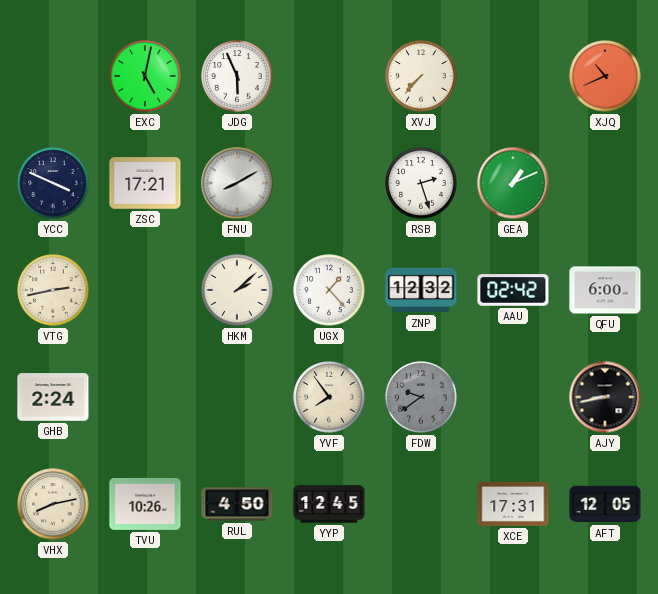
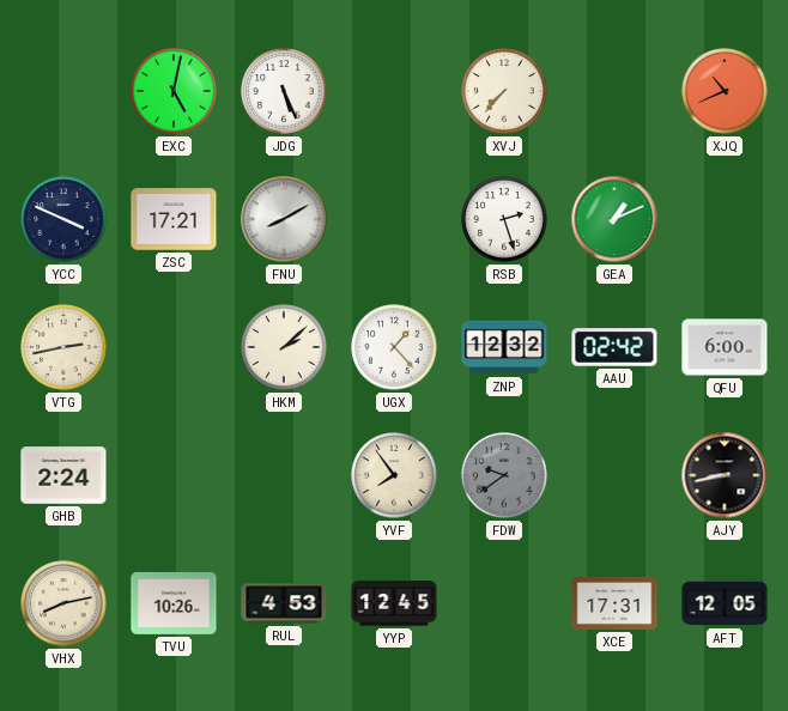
JDG: 5:56 -> 5:26
RUL: 4:50 -> 4:53
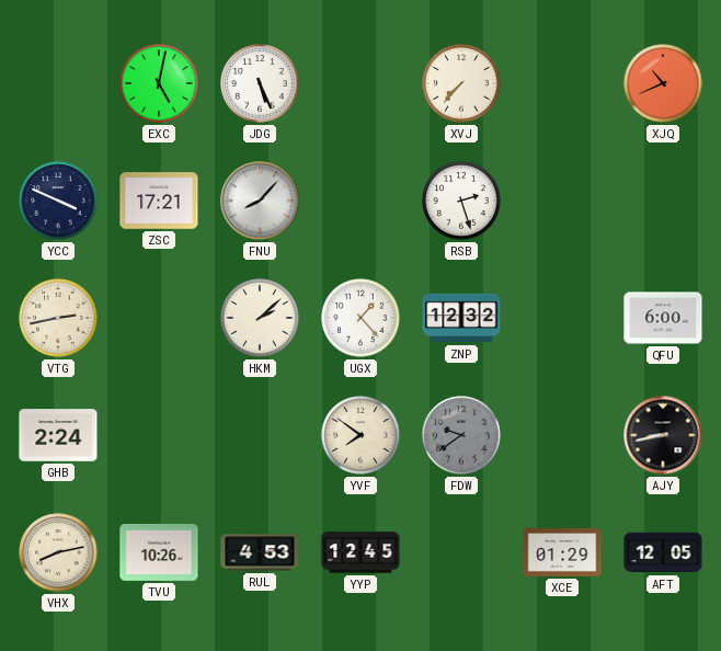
FNU: 8:10 -> 8:07
GEA: 1:11 -> none
AAU: 02:42 -> none
YVF: 7:54 -> 7:51
XCE: 17:31 -> 01:29
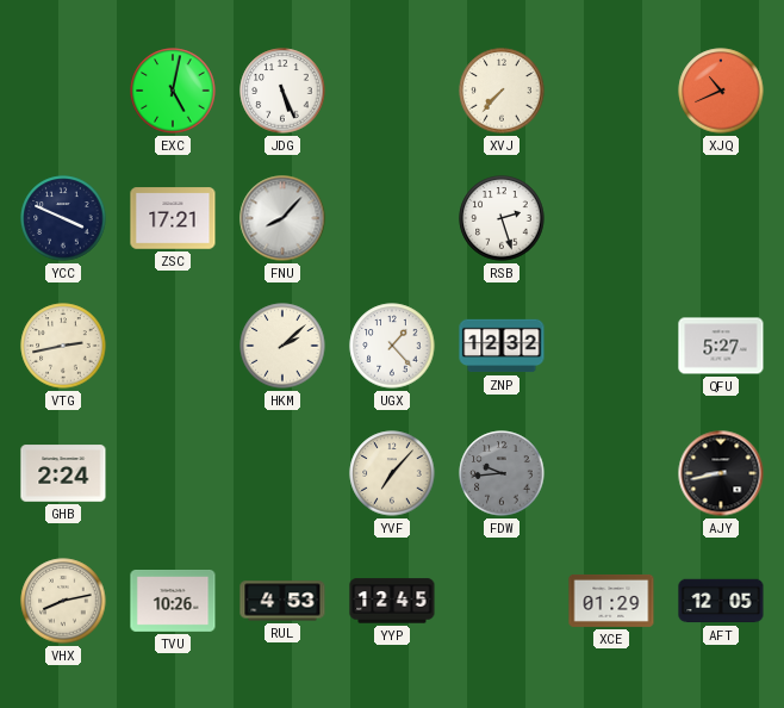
QFU: 6:00 -> 5:27
YVF: 7:51 -> 7:07
FDW: 9:39 -> 9:44
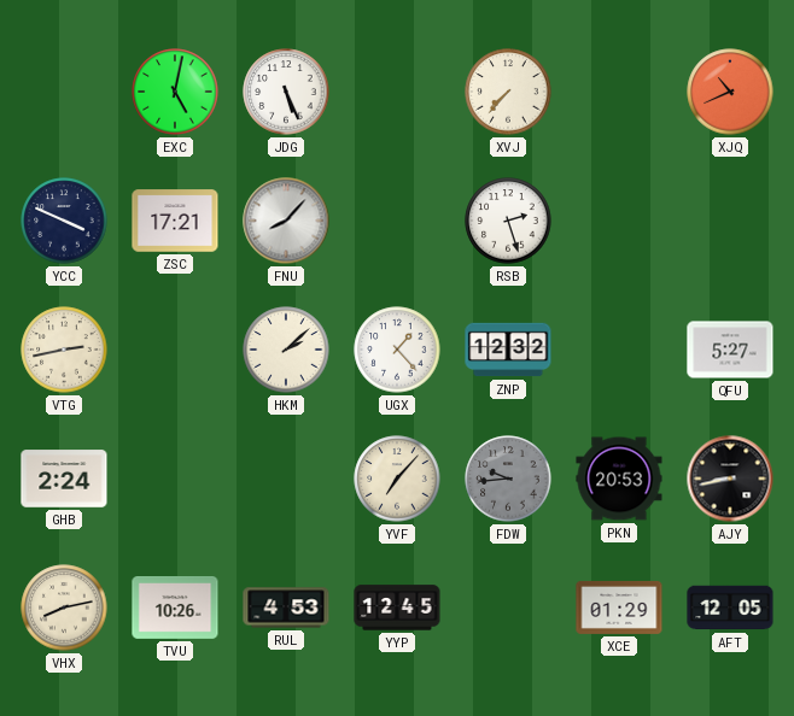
PKN: none -> 20:53
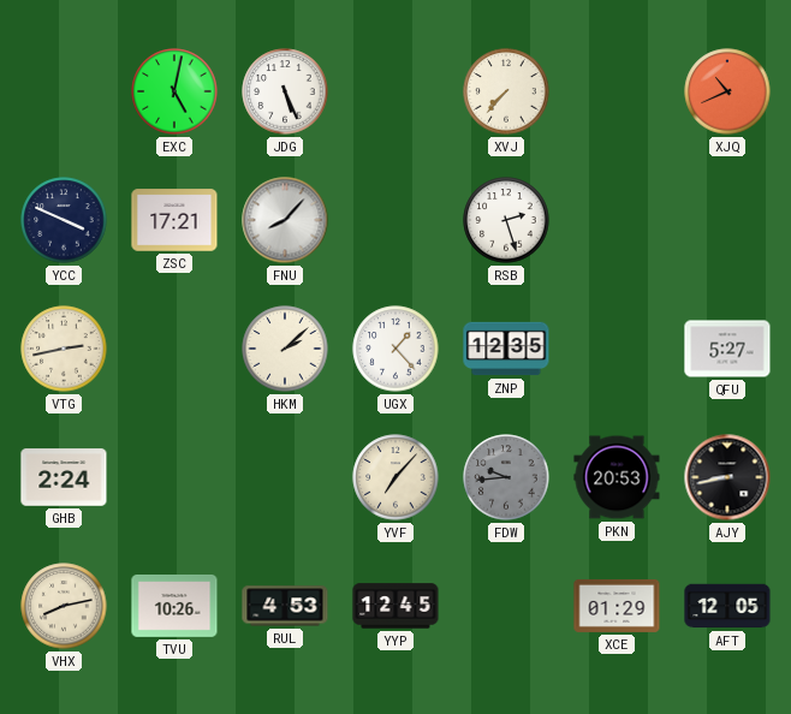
ZNP: 12:32 -> 12:35
